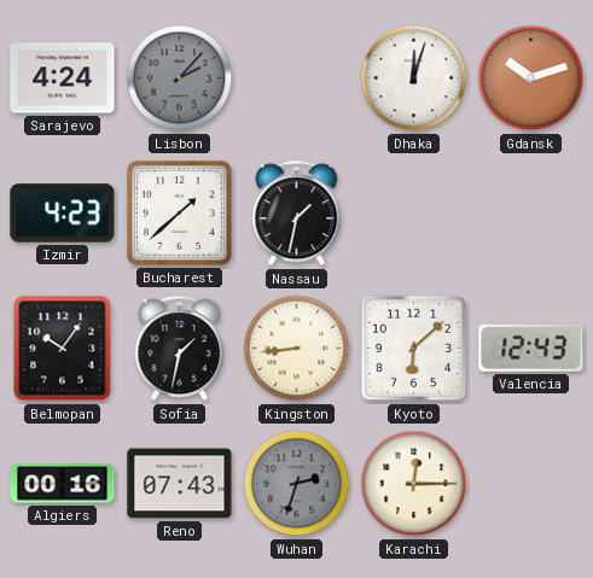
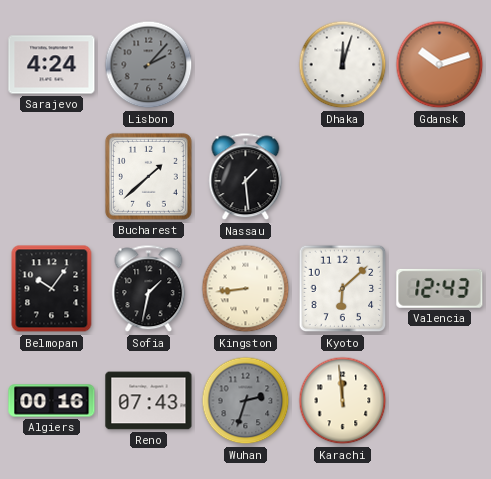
Izmir: 4:23 -> none
Nassau: 1:32 -> 1:29
Karachi: 12:15 -> 11:59
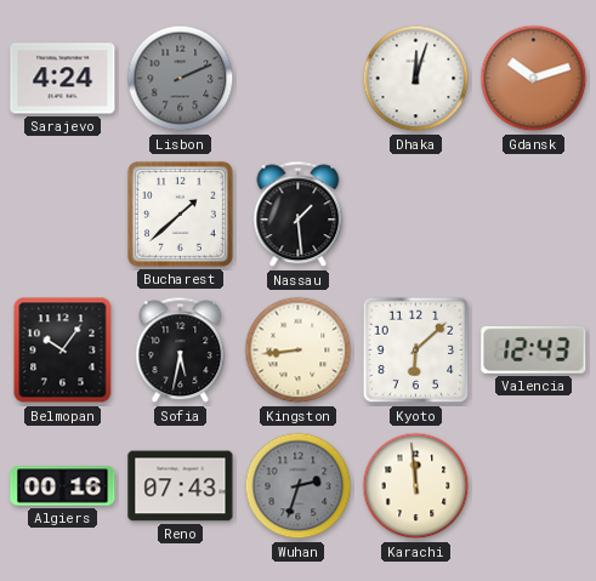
Lisbon: 2:07 -> 2:11
Sofia: 1:32 -> 5:32
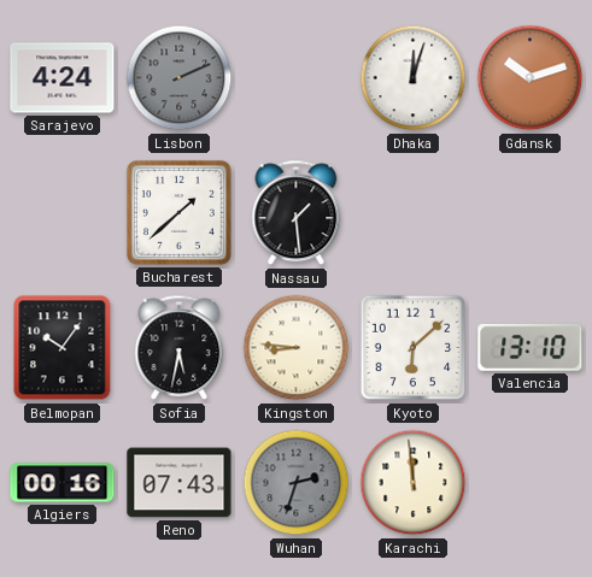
Kingston: 8:44 -> 8:46
Valencia: 12:43 -> 13:10
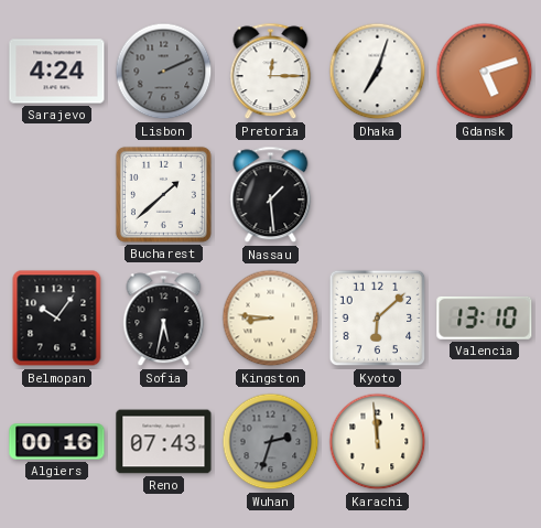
Pretoria: none -> 12:15
Dhaka: 12:03 -> 7:03
Gdansk: 10:12 -> 5:12
